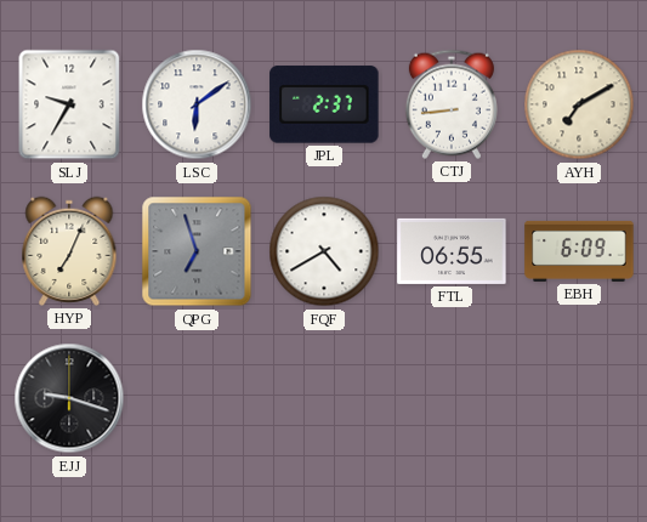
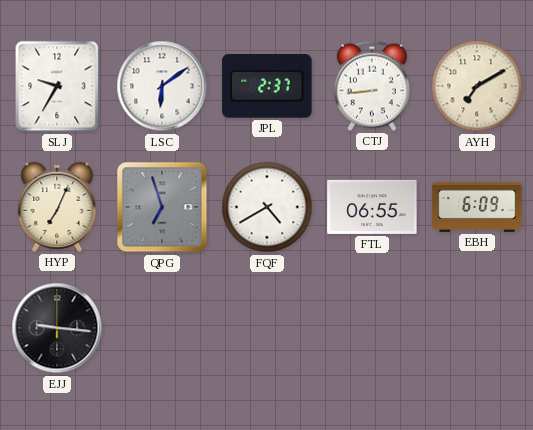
EJJ: 9:18 -> 9:16
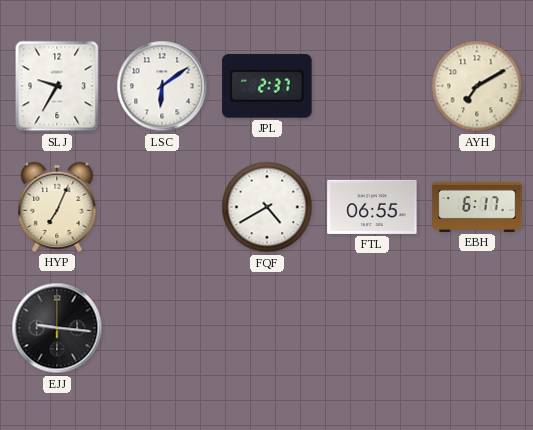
CTJ: 8:44 -> none
QPG: 6:57 -> none
EBH: 6:09 -> 6:17
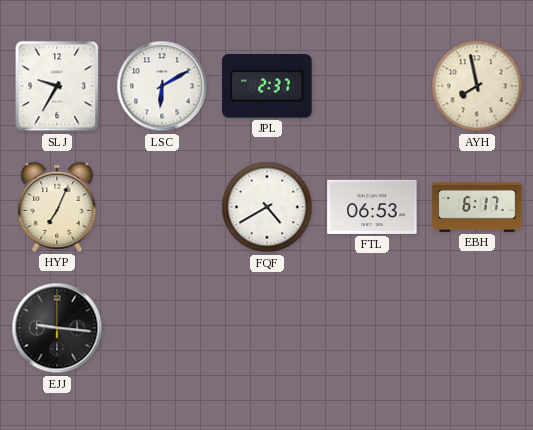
LSC: 6:09 -> 6:10
AYH: 7:10 -> 7:58
FTL: 06:55 -> 06:53
